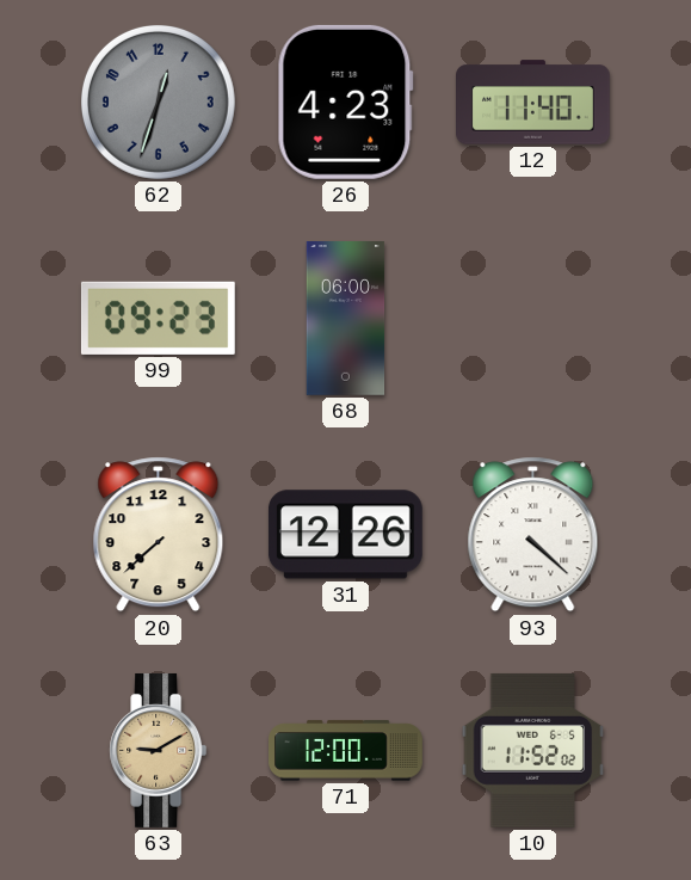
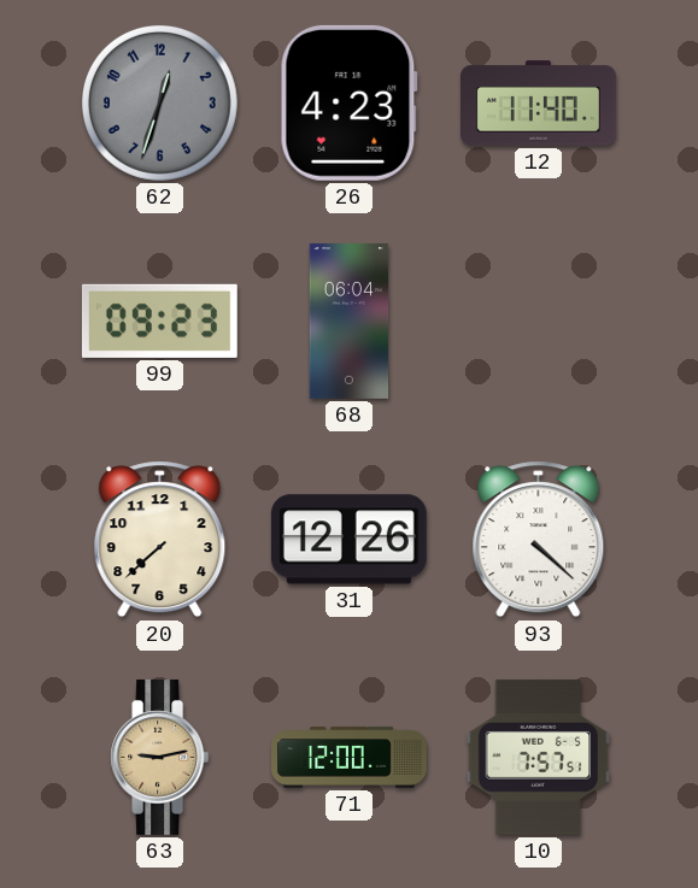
68: 06:00 -> 06:04
63: 9:10 -> 9:13
10: 11:52 -> 7:57
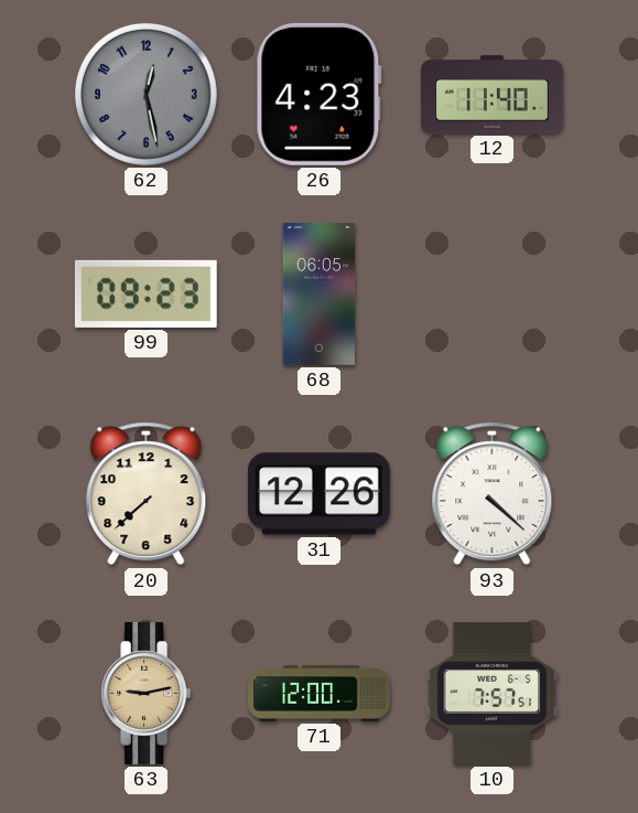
62: 12:33 -> 12:28
68: 06:04 -> 06:05
